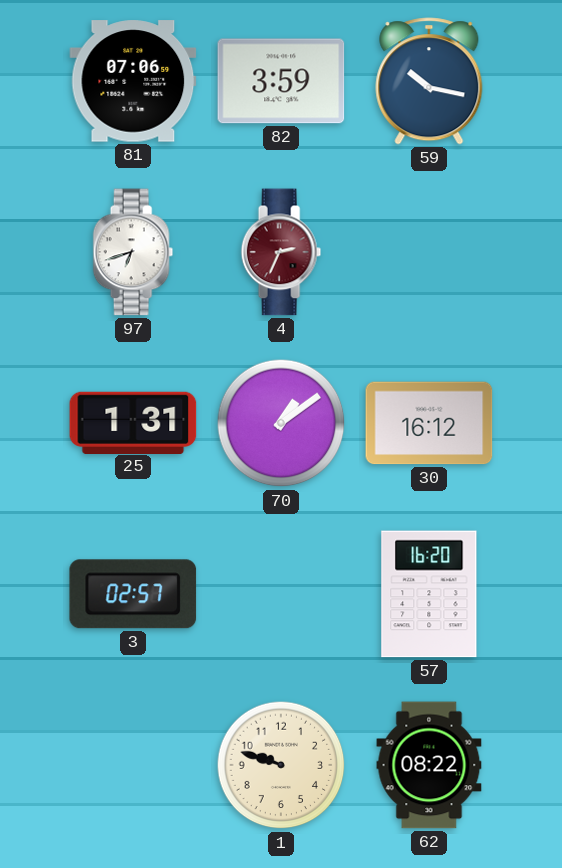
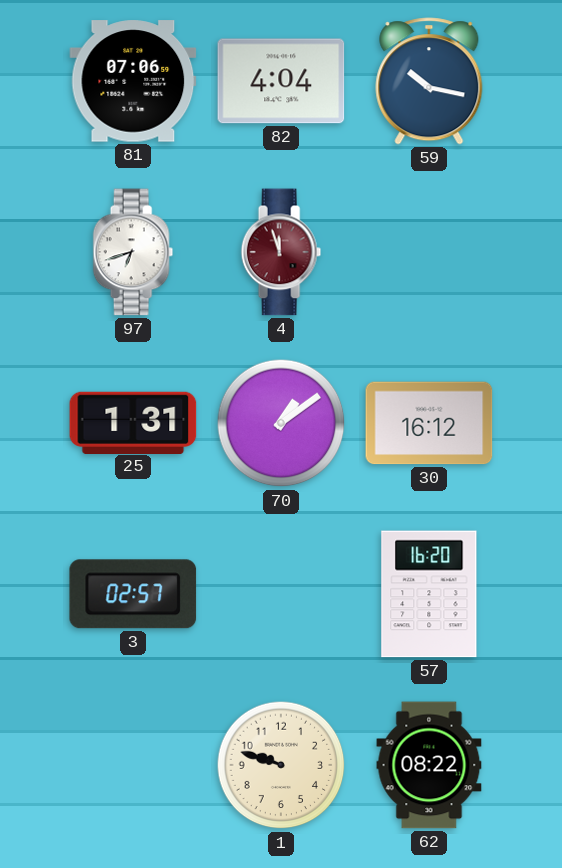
82: 3:59 -> 4:04
4: 2:34 -> 11:57
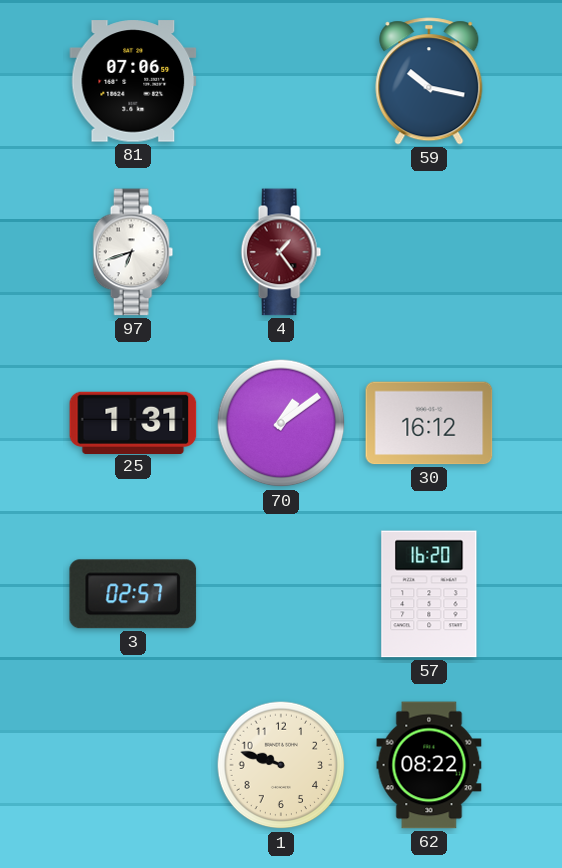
82: 4:04 -> none
4: 11:57 -> 1:24
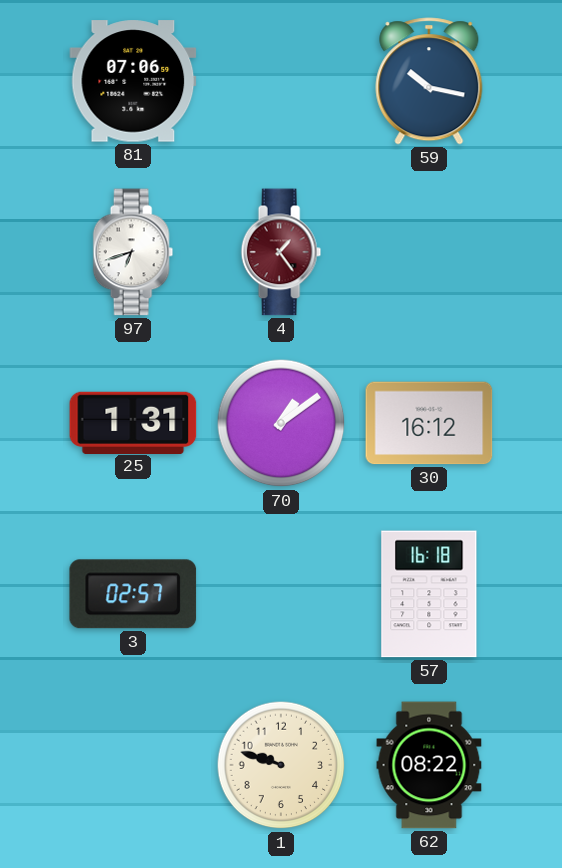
57: 16:20 -> 16:18
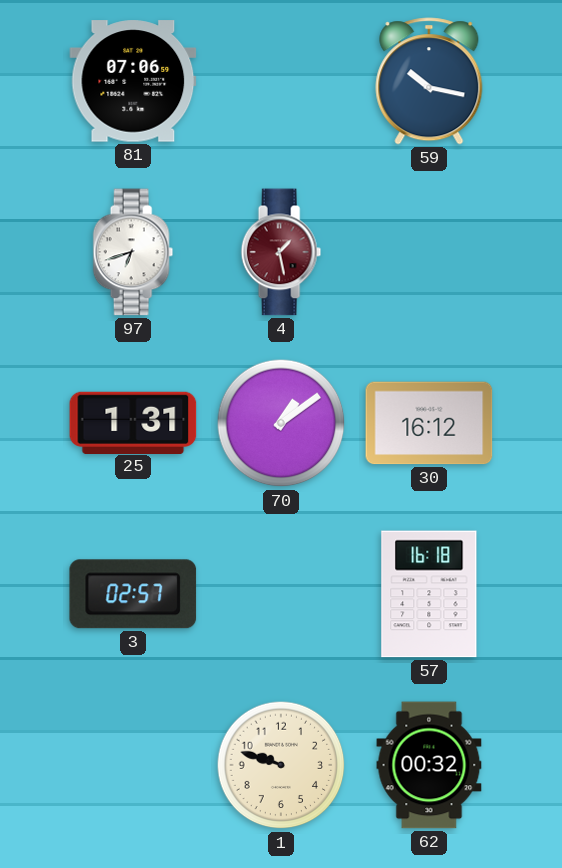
4: 1:24 -> 1:28
62: 08:22 -> 00:32
